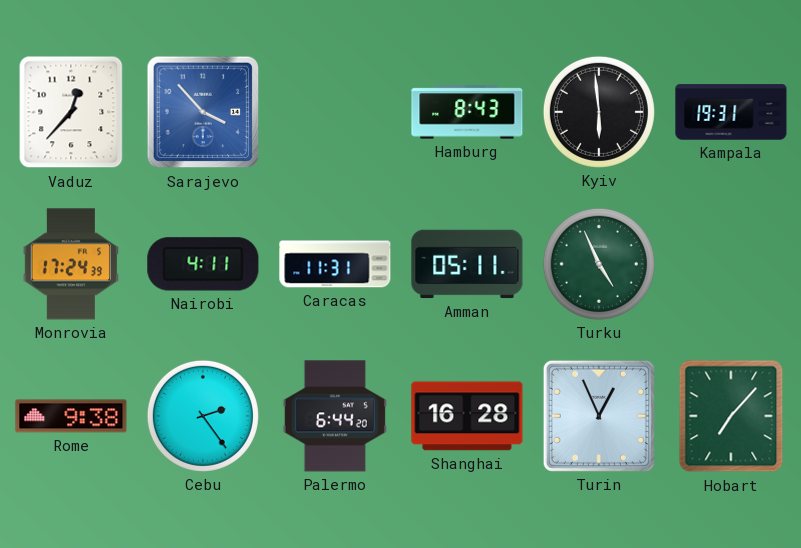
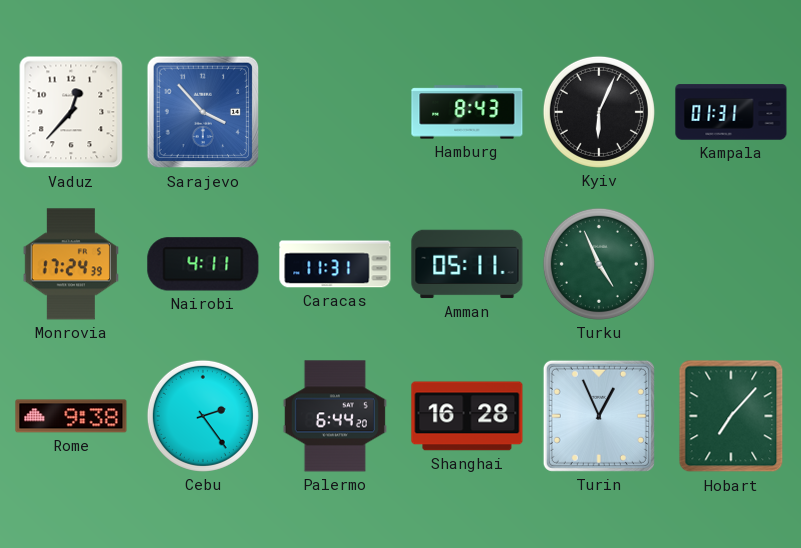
Kyiv: 5:59 -> 6:04
Kampala: 19:31 -> 01:31
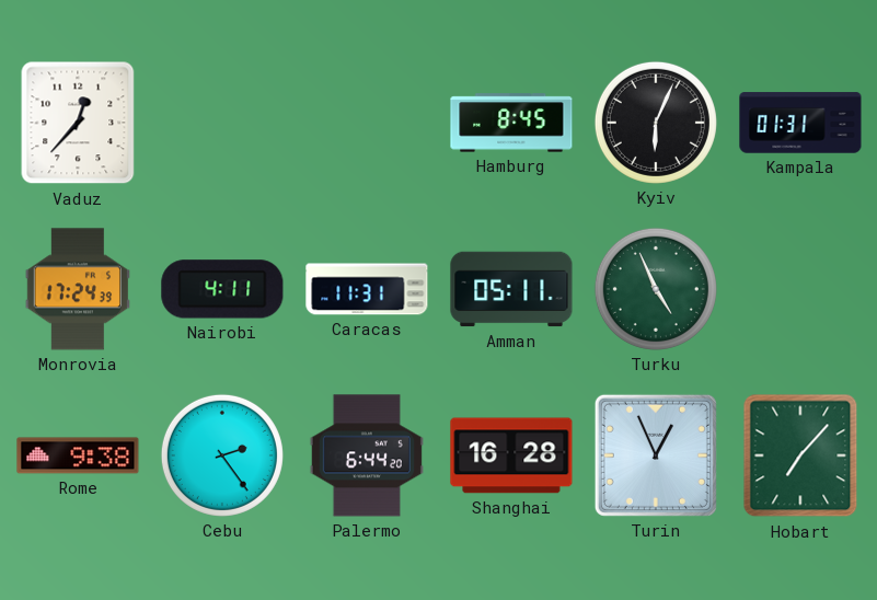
Sarajevo: 3:53 -> none
Hamburg: 8:43 -> 8:45
